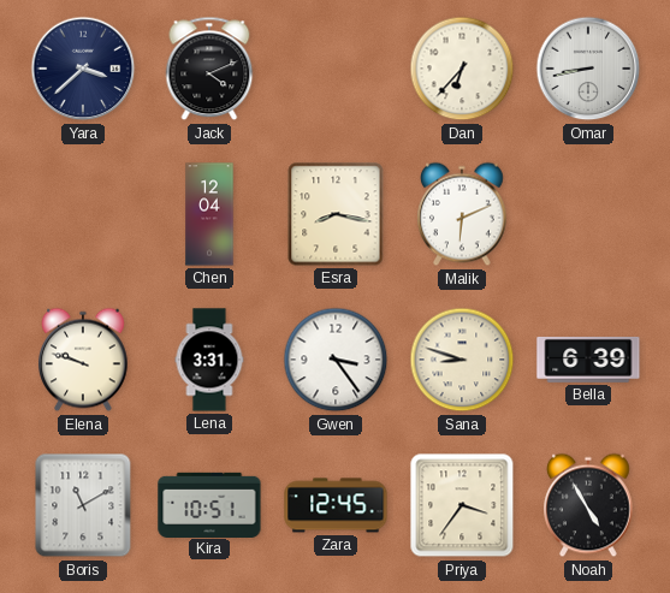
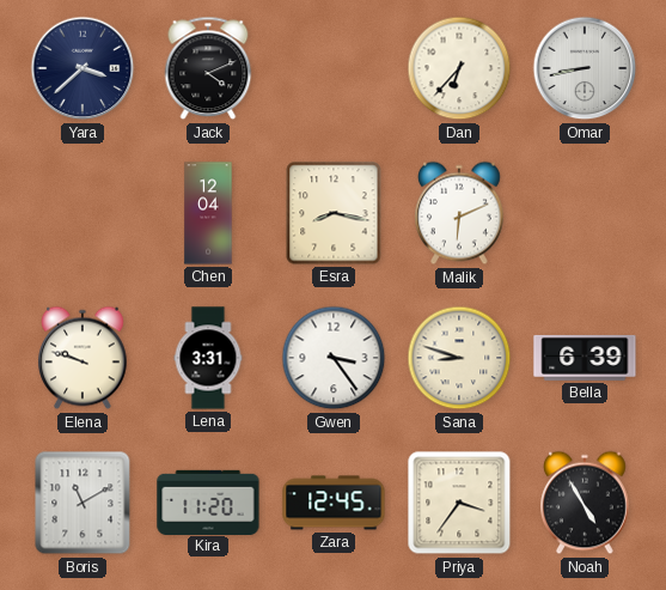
Kira: 10:51 -> 11:20
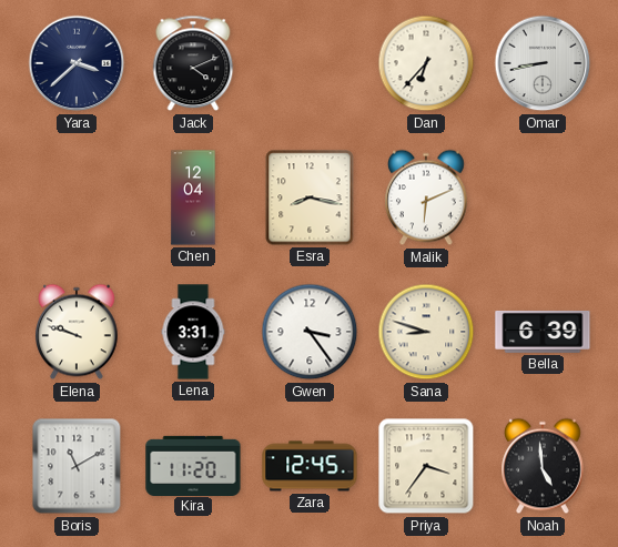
Noah: 4:55 -> 4:59
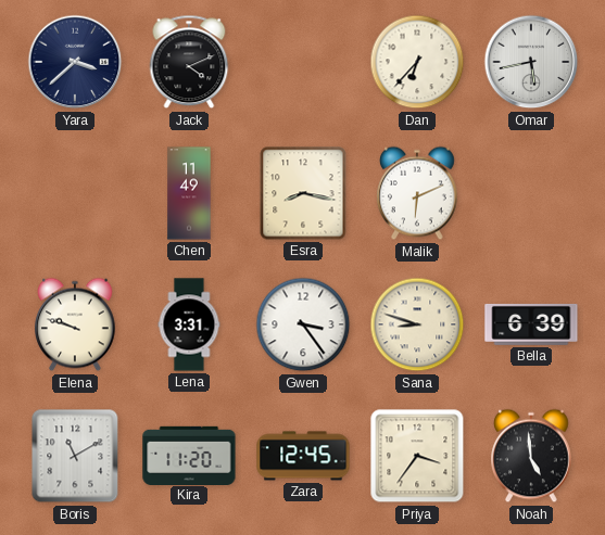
Omar: 8:43 -> 5:43
Chen: 12:04 -> 11:49
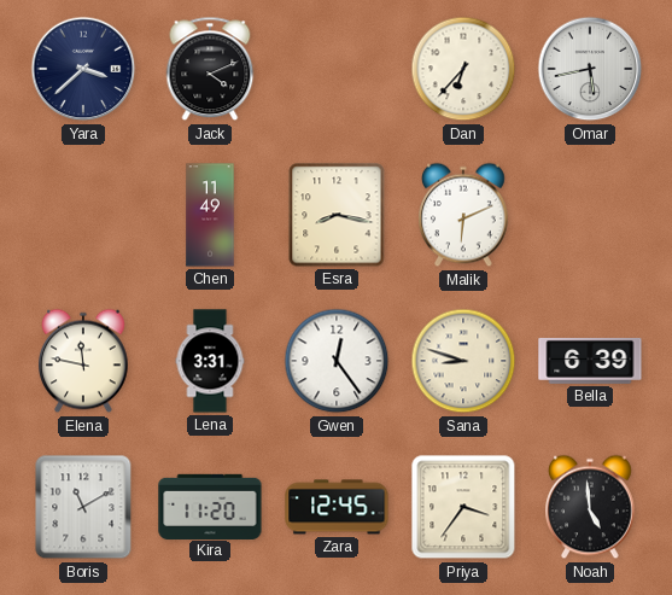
Elena: 9:48 -> 11:47
Gwen: 3:24 -> 12:24
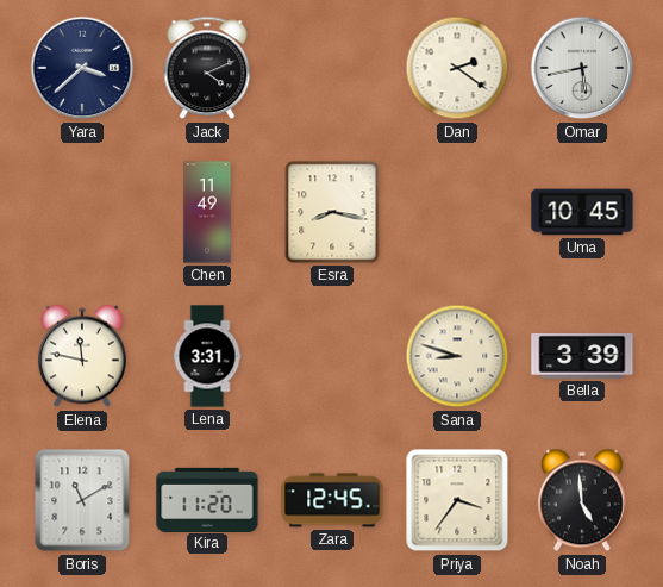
Dan: 6:37 -> 2:21
Malik: 6:11 -> none
Uma: none -> 10:45
Gwen: 12:24 -> none
Bella: 6:39 -> 3:39
